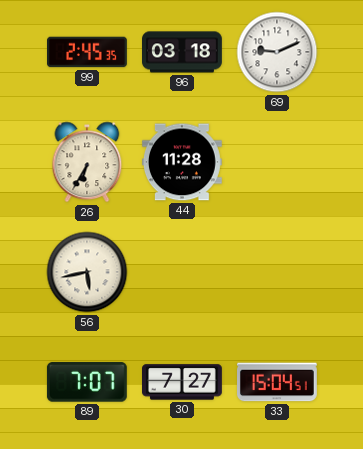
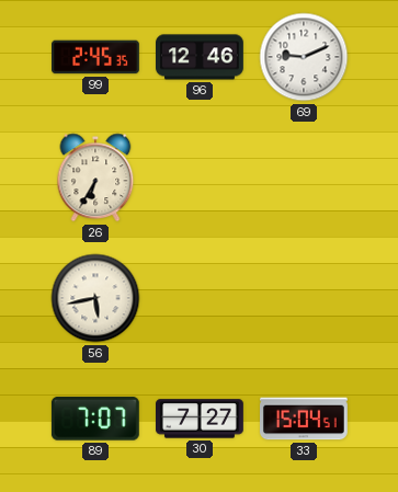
96: 03:18 -> 12:46
44: 11:28 -> none
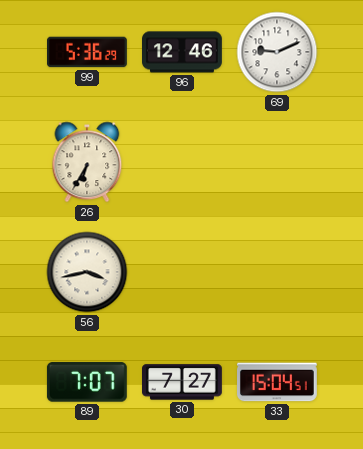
99: 2:45 -> 5:36
56: 5:43 -> 3:43
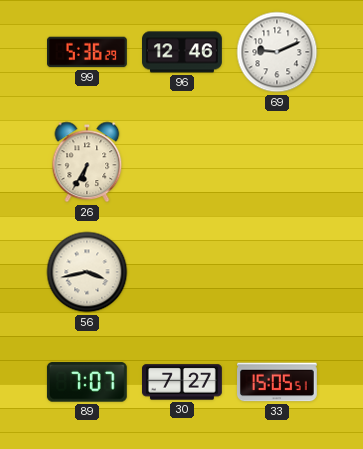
33: 15:04 -> 15:05
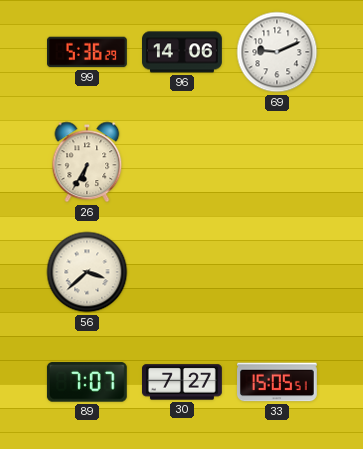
96: 12:46 -> 14:06
56: 3:43 -> 3:38
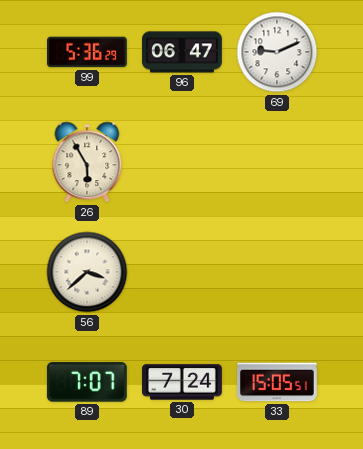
96: 14:06 -> 06:47
26: 6:35 -> 5:55
30: 7:27 -> 7:24
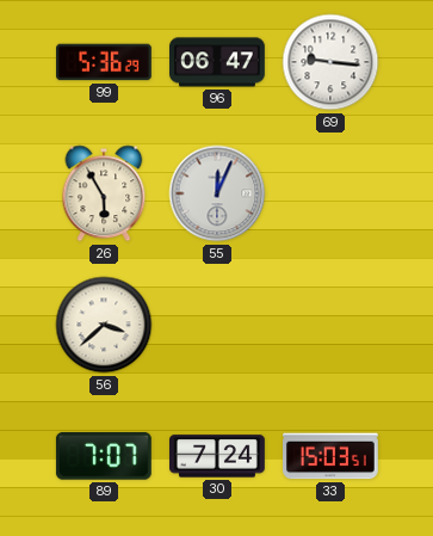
69: 9:11 -> 9:16
55: none -> 12:04
33: 15:05 -> 15:03
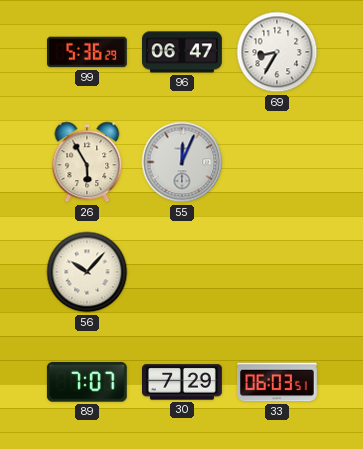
69: 9:16 -> 8:35
56: 3:38 -> 10:07
30: 7:24 -> 7:29
33: 15:03 -> 06:03
